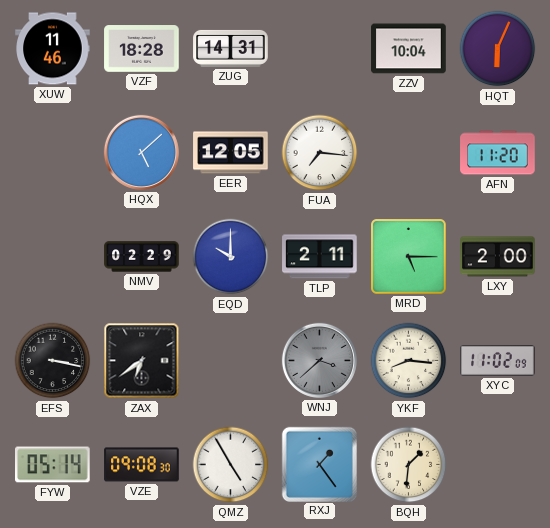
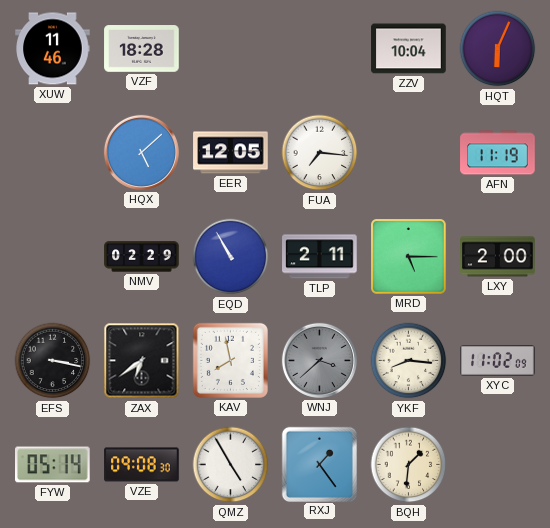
ZUG: 14:31 -> none
AFN: 11:20 -> 11:19
EQD: 10:00 -> 10:55
KAV: none -> 7:58
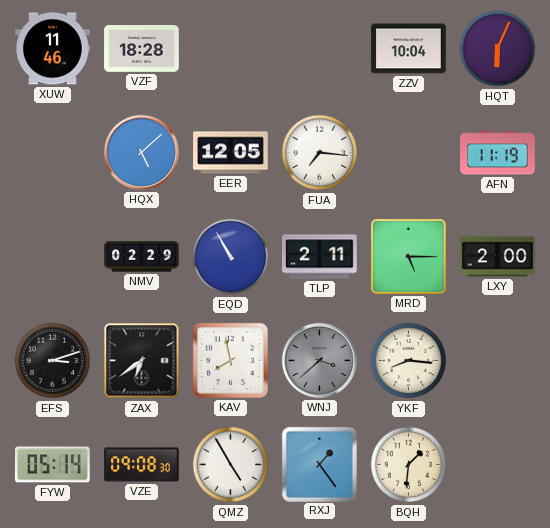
EFS: 3:17 -> 3:12
XYC: 11:02 -> none
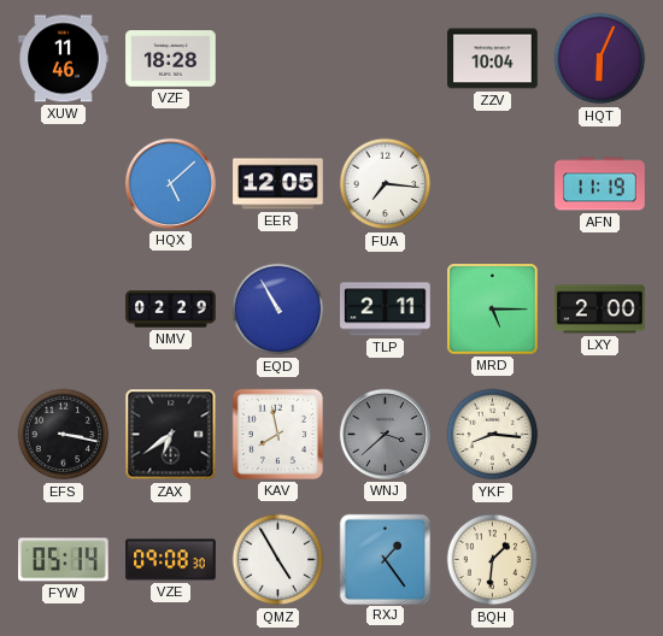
EFS: 3:12 -> 3:17
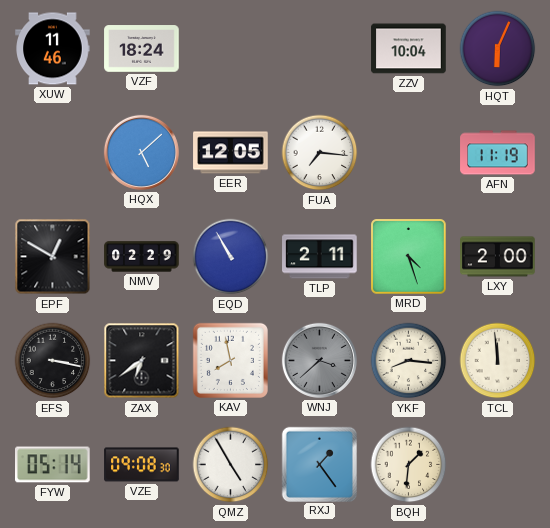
VZF: 18:28 -> 18:24
EPF: none -> 12:50
MRD: 5:15 -> 4:27
TCL: none -> 11:59
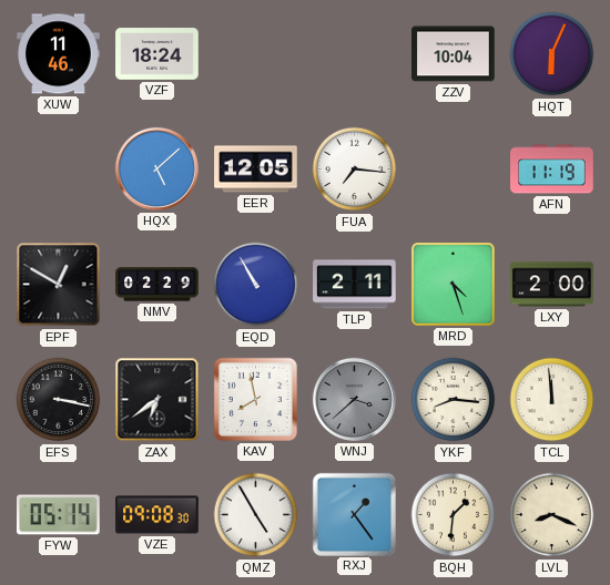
LVL: none -> 8:19
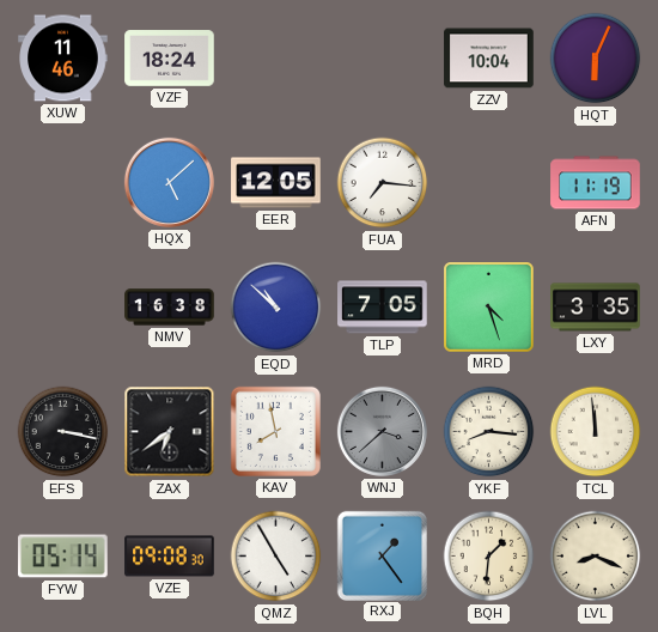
EPF: 12:50 -> none
NMV: 02:29 -> 16:38
EQD: 10:55 -> 10:52
TLP: 2:11 -> 7:05
LXY: 2:00 -> 3:35
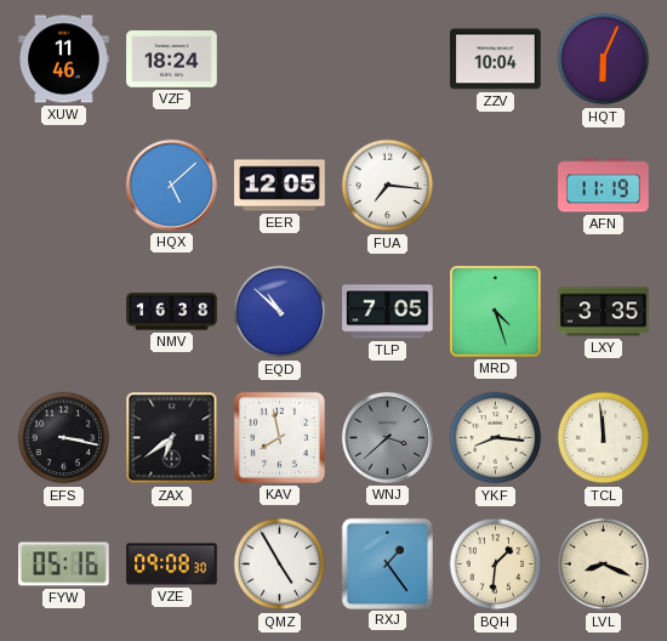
FYW: 05:14 -> 05:16
